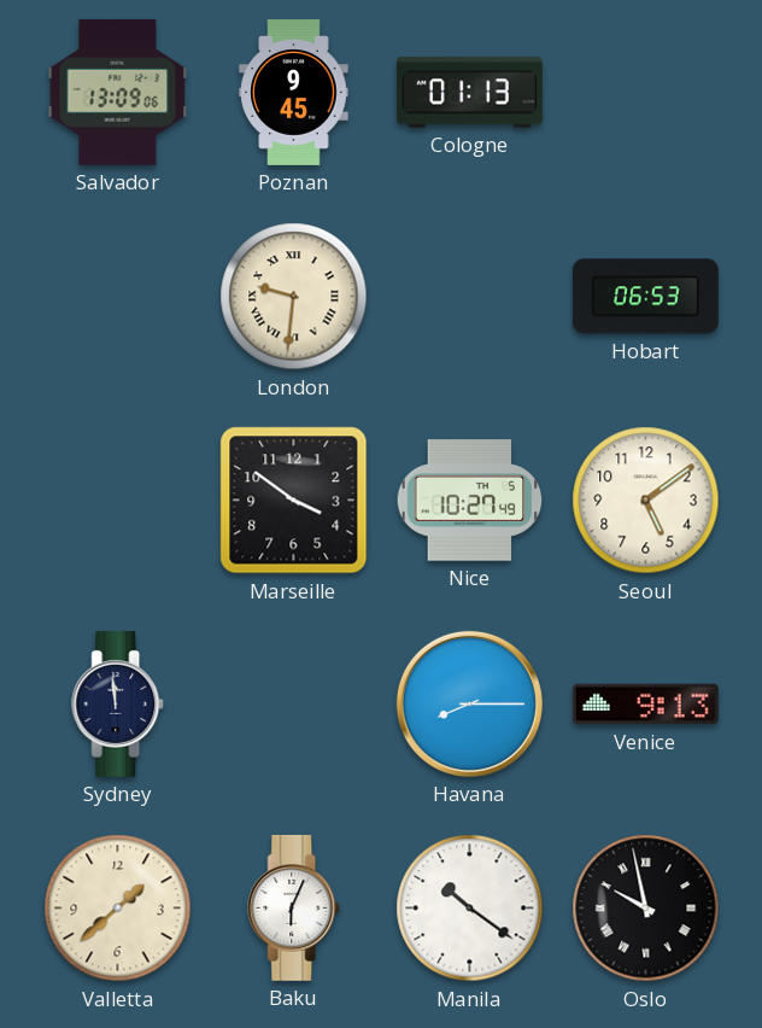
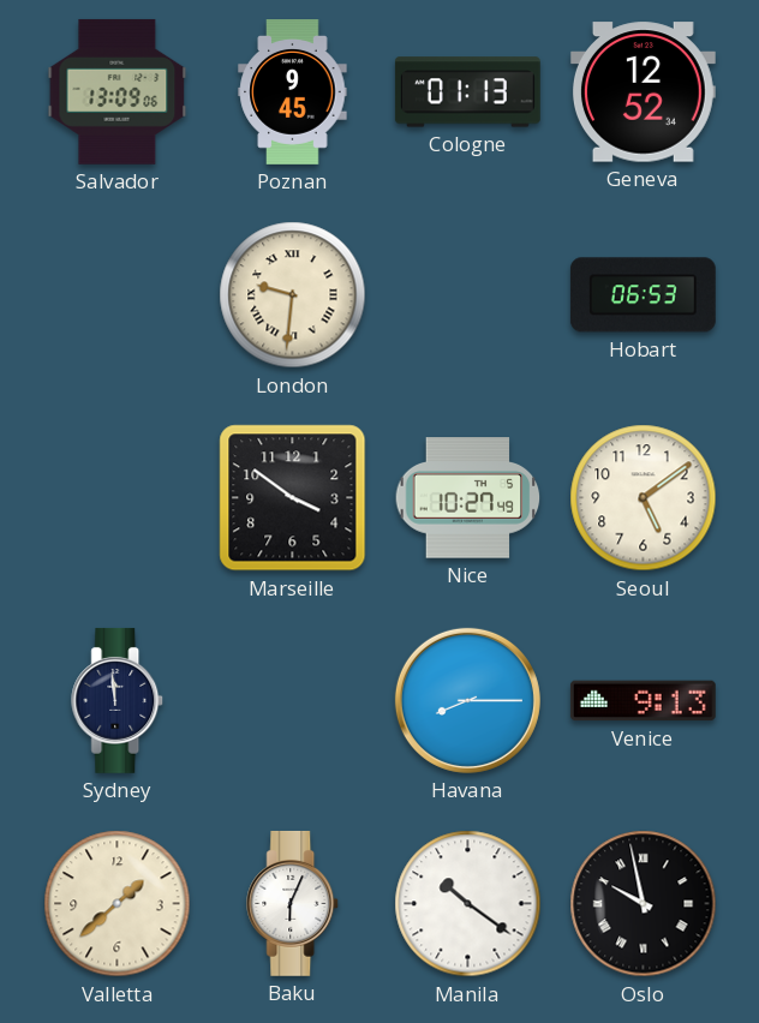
Geneva: none -> 12:52
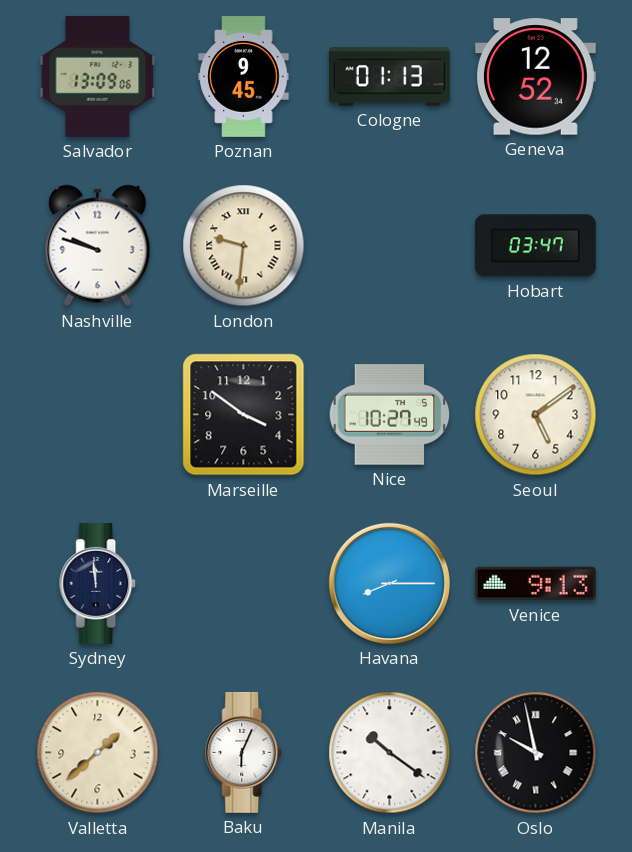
Nashville: none -> 9:48
Hobart: 06:53 -> 03:47
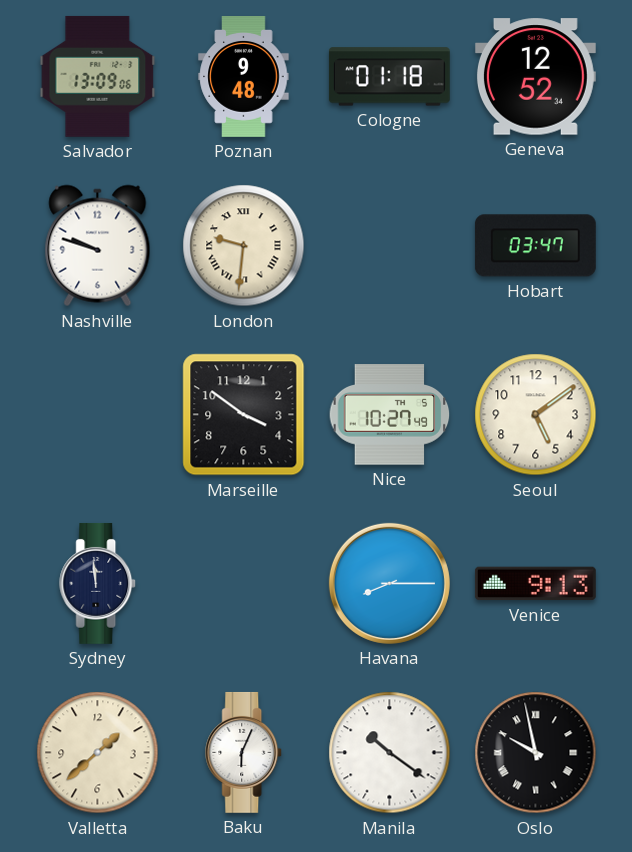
Poznan: 9:45 -> 9:48
Cologne: 01:13 -> 01:18
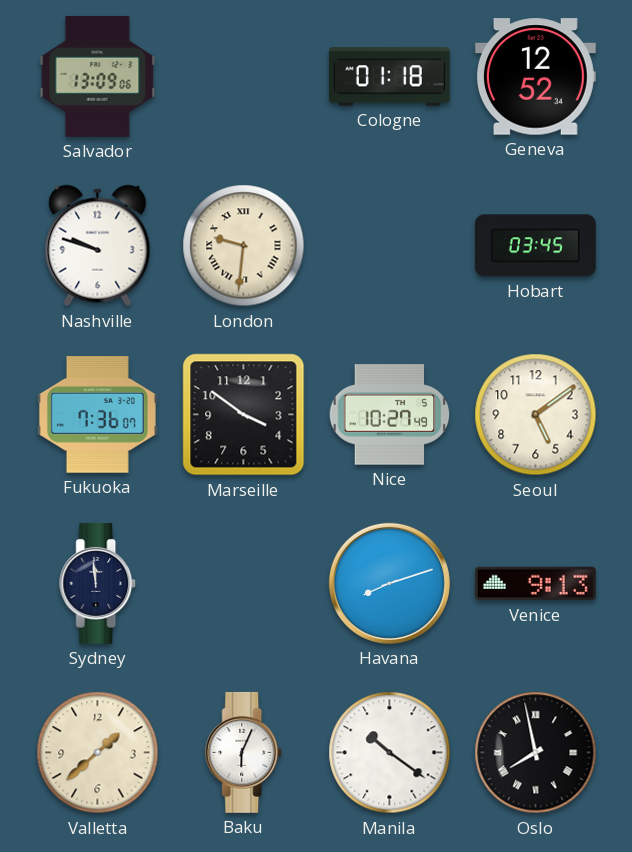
Poznan: 9:48 -> none
Hobart: 03:47 -> 03:45
Fukuoka: none -> 7:36
Havana: 8:15 -> 8:12
Oslo: 9:58 -> 7:58
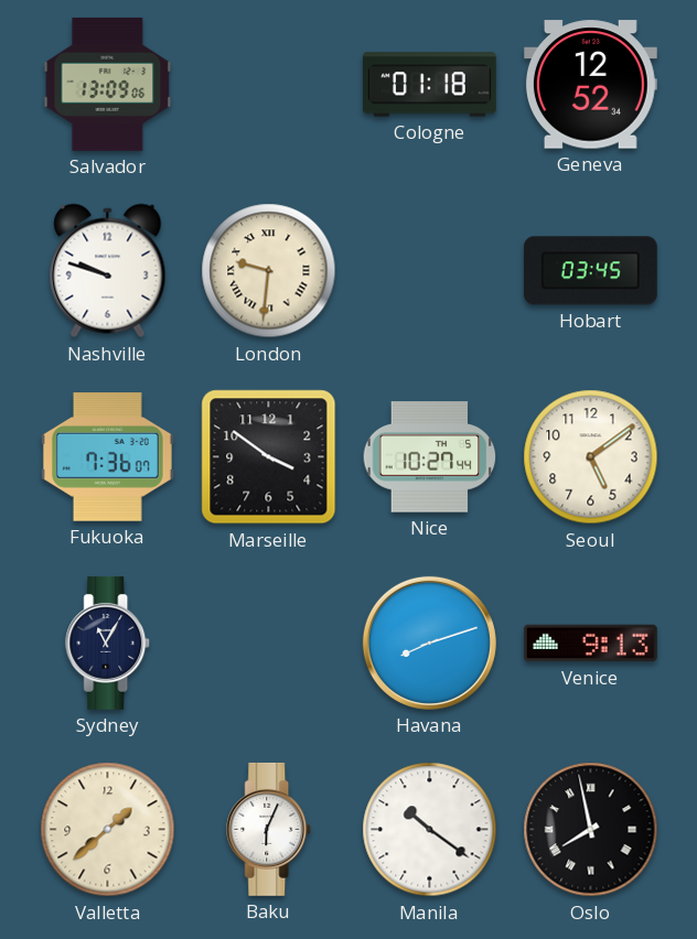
Nice: 10:27:49 -> 10:27:44
Sydney: 11:59 -> 11:05
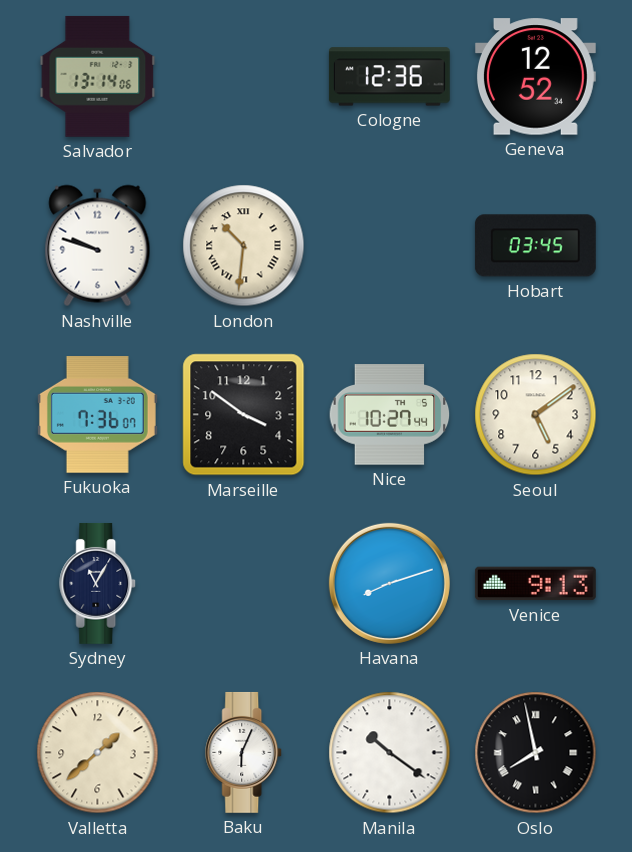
Salvador: 13:09 -> 13:14
Cologne: 01:18 -> 12:36
London: 9:31 -> 10:31
